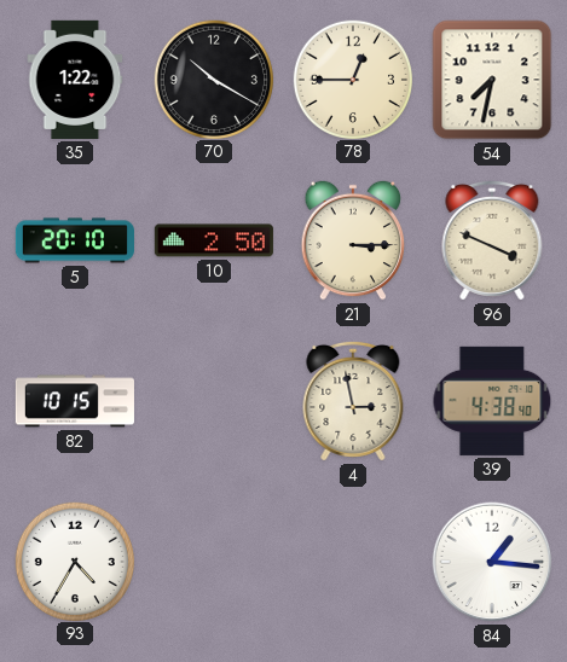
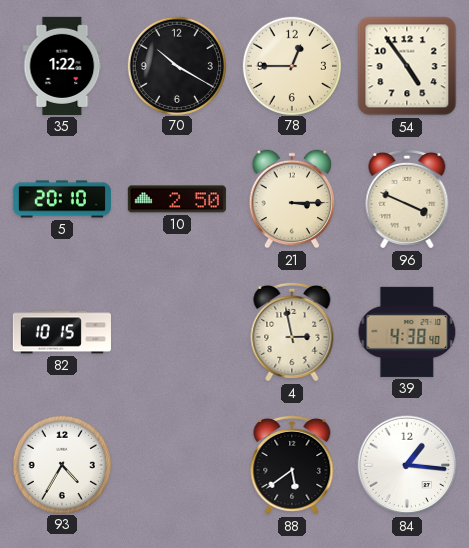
54: 7:32 -> 4:54
88: none -> 5:39
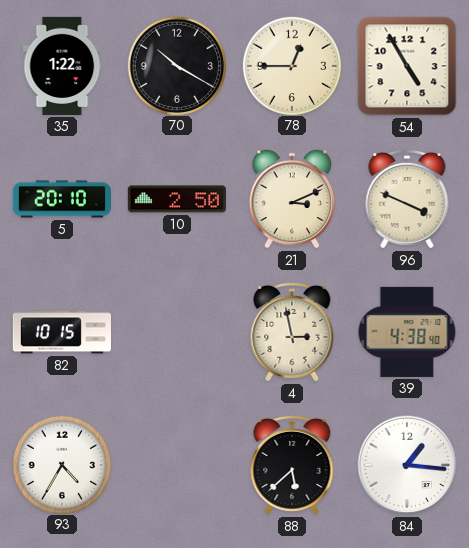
54: 4:54 -> 4:55
21: 3:15 -> 3:11
88: 5:39 -> 5:38
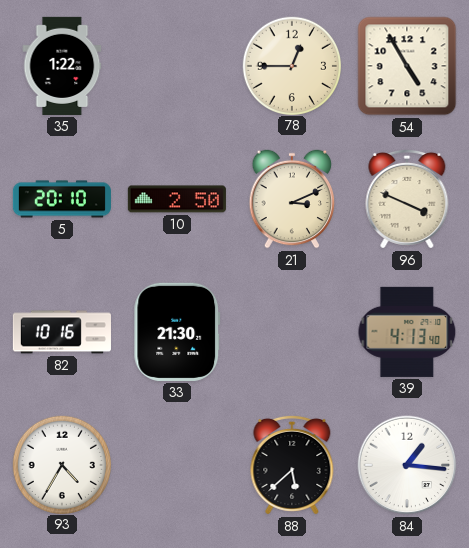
70: 10:20 -> none
82: 10:15 -> 10:16
33: none -> 21:30
4: 2:58 -> none
39: 4:38 -> 4:13
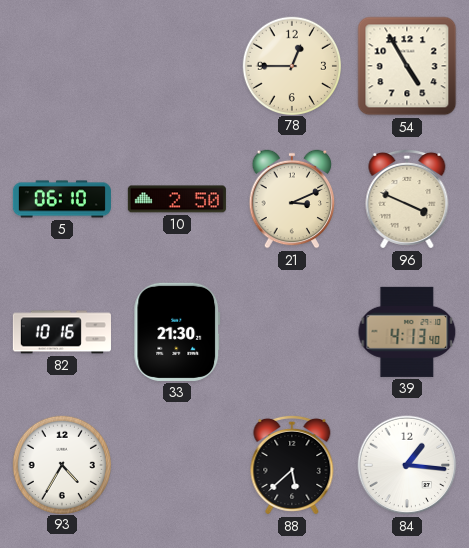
35: 1:22 -> none
5: 20:10 -> 06:10
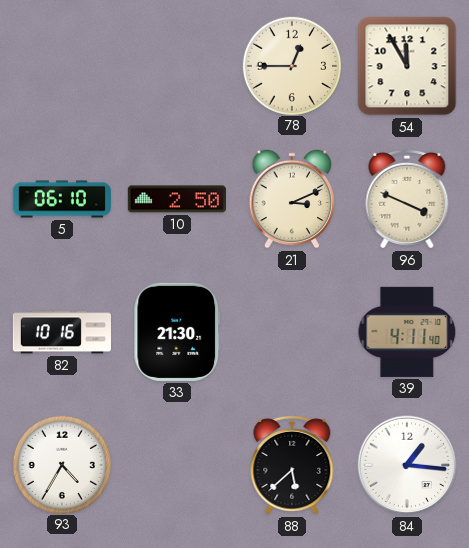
54: 4:55 -> 11:55
39: 4:13 -> 4:11
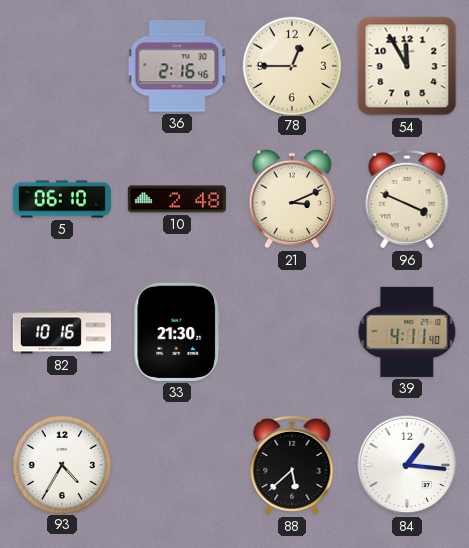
36: none -> 2:16
10: 2:50 -> 2:48
